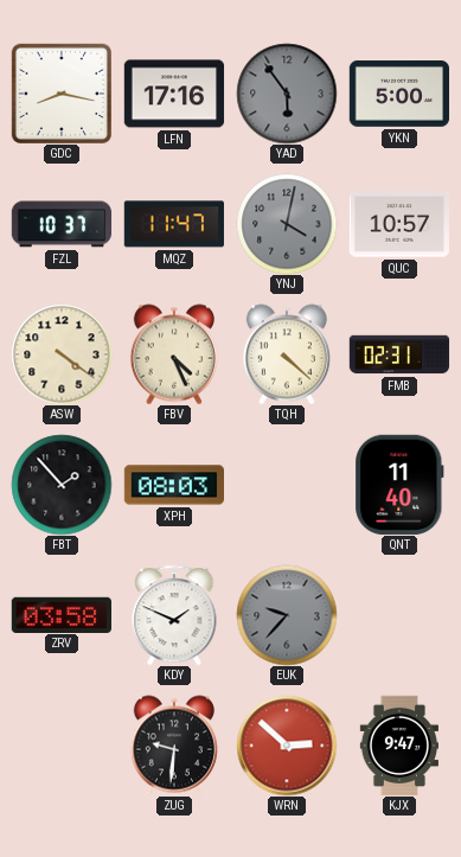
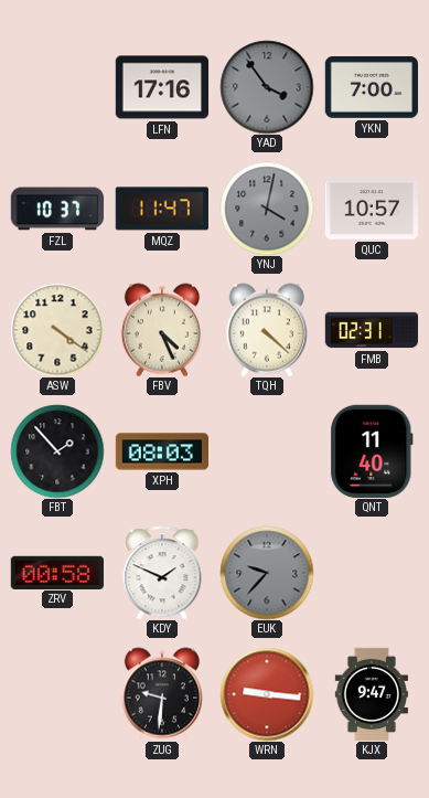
GDC: 8:17 -> none
YAD: 5:54 -> 3:54
YKN: 5:00 -> 7:00
ZRV: 03:58 -> 00:58
WRN: 2:52 -> 9:16
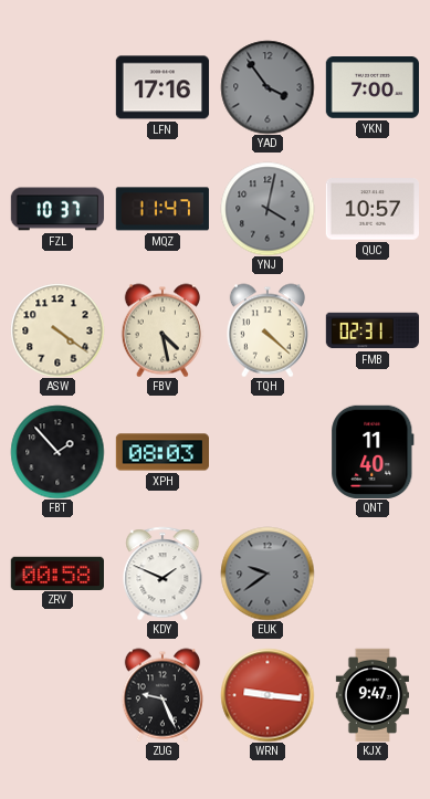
FBV: 4:26 -> 4:28
EUK: 9:37 -> 9:39
ZUG: 9:31 -> 9:26
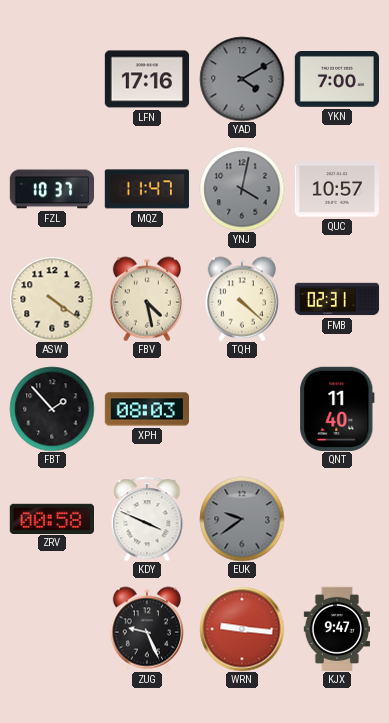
YAD: 3:54 -> 4:10
KDY: 1:49 -> 3:49
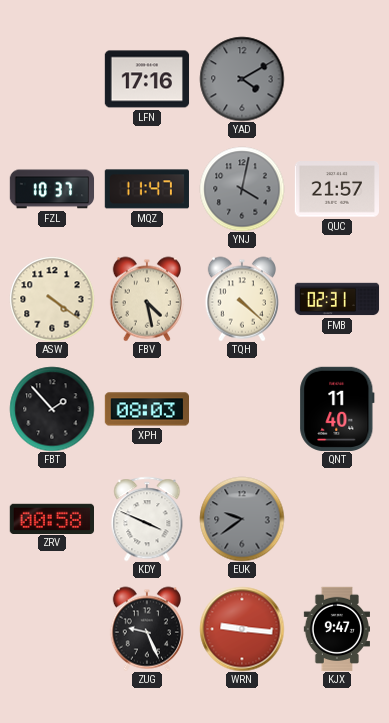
YKN: 7:00 -> none
QUC: 10:57 -> 21:57
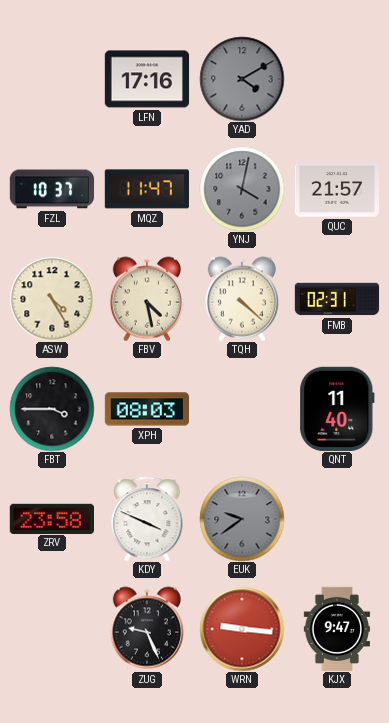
ASW: 4:21 -> 4:25
FBT: 1:53 -> 3:45
ZRV: 00:58 -> 23:58
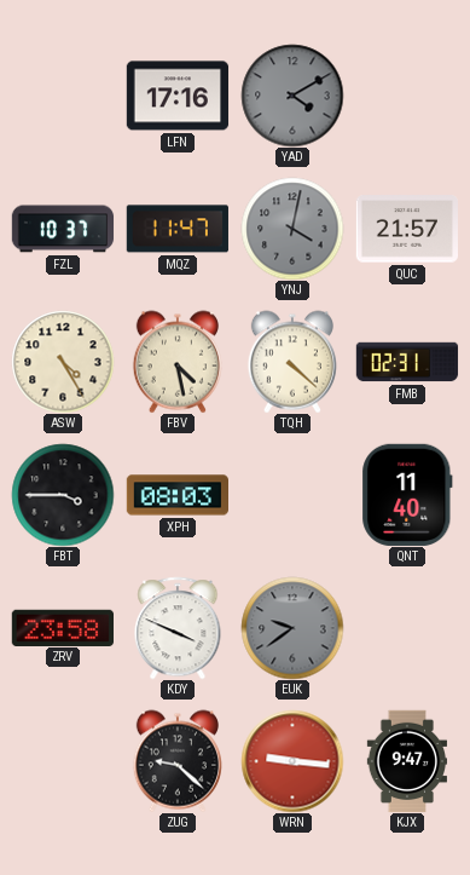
ZUG: 9:26 -> 9:22
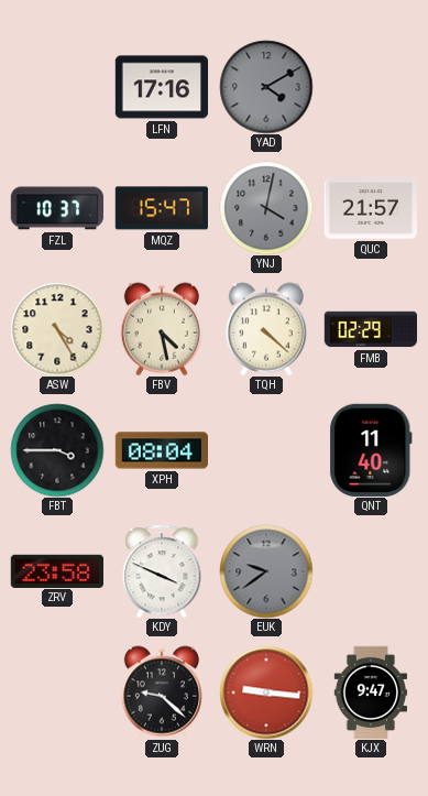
MQZ: 11:47 -> 15:47
FMB: 02:31 -> 02:29
XPH: 08:03 -> 08:04
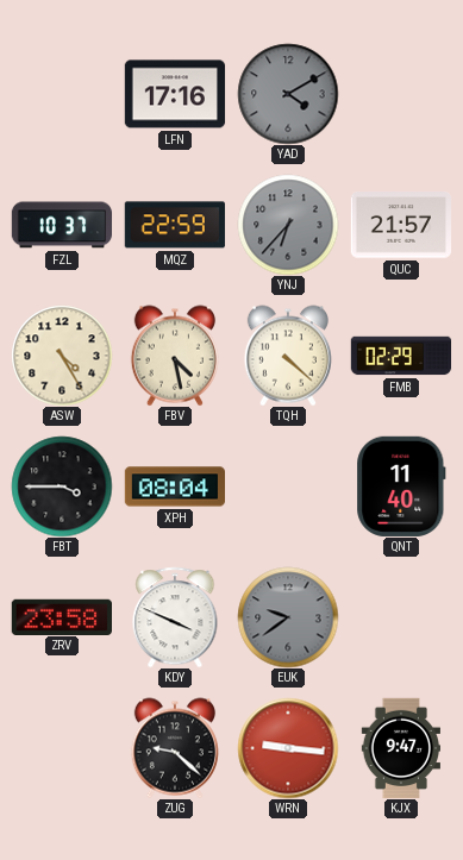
MQZ: 15:47 -> 22:59
YNJ: 4:02 -> 6:37
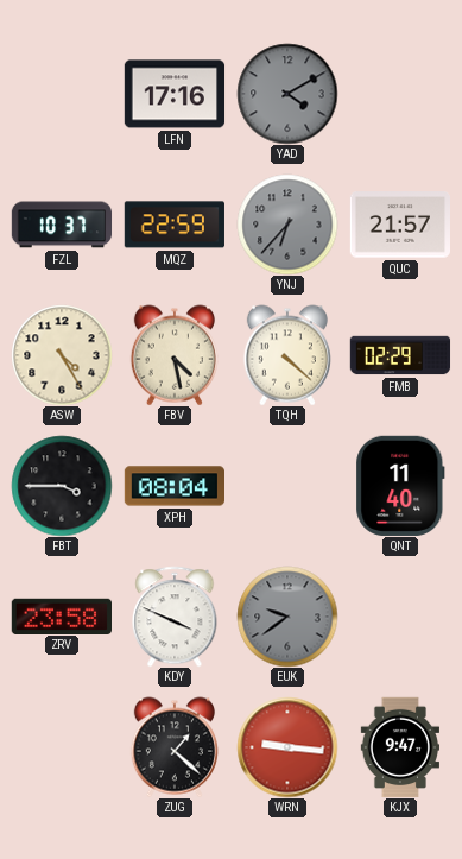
ZUG: 9:22 -> 1:22
